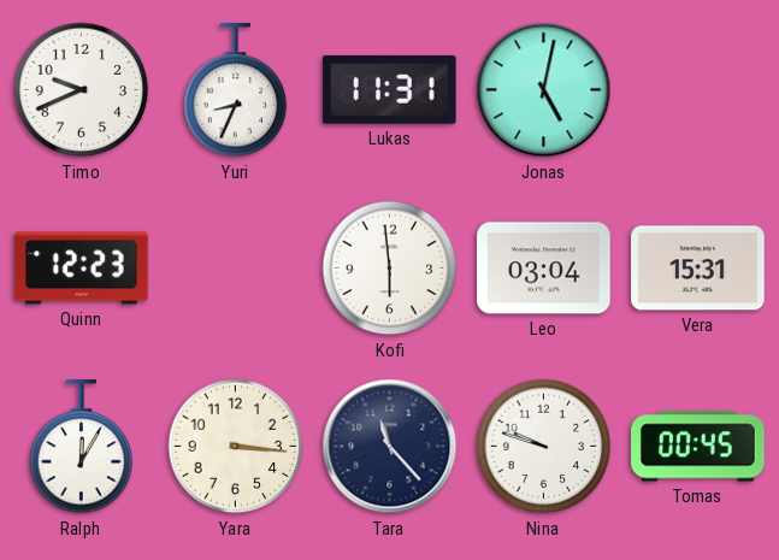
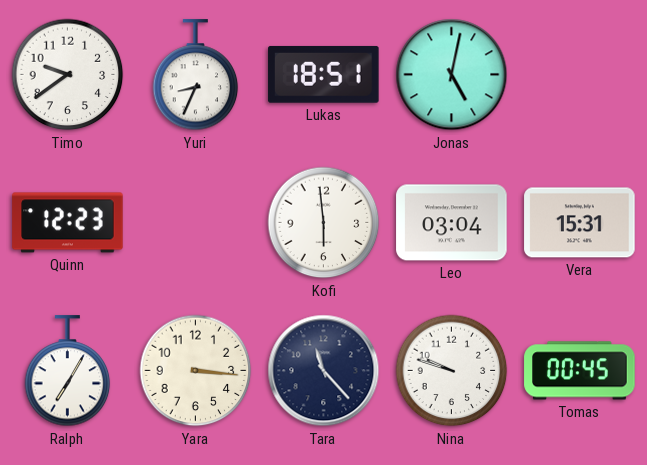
Timo: 9:41 -> 9:39
Lukas: 11:31 -> 18:51
Ralph: 12:05 -> 7:05
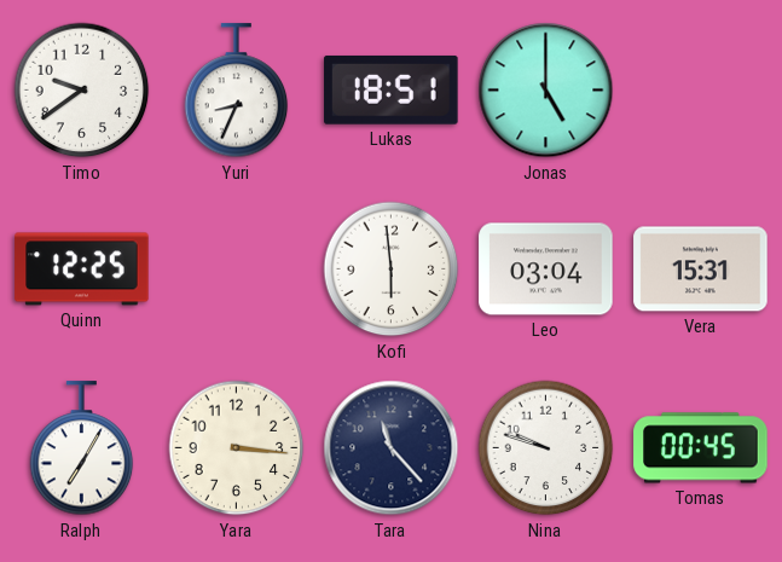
Jonas: 5:02 -> 5:00
Quinn: 12:23 -> 12:25
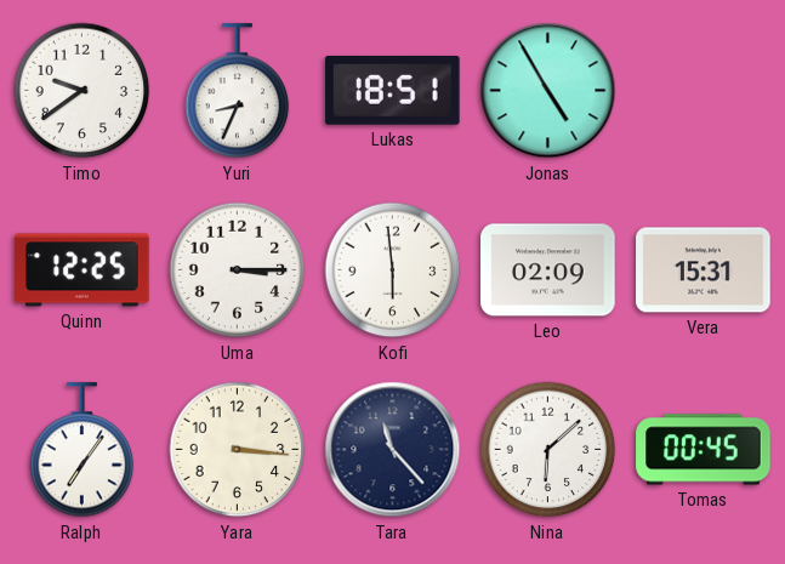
Jonas: 5:00 -> 4:55
Uma: none -> 3:15
Leo: 03:04 -> 02:09
Ralph: 7:05 -> 7:06
Nina: 9:48 -> 6:08
